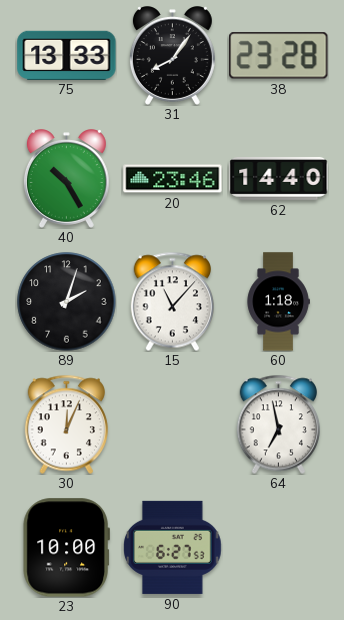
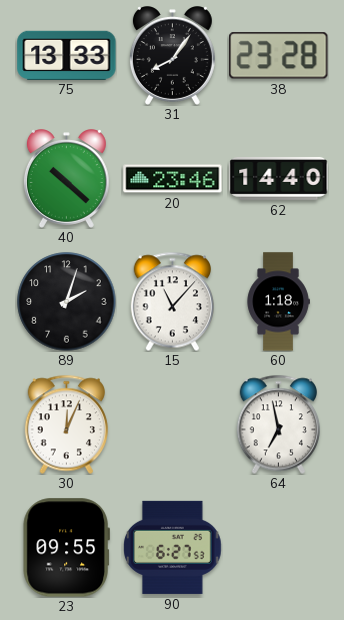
40: 10:25 -> 10:22
23: 10:00 -> 09:55
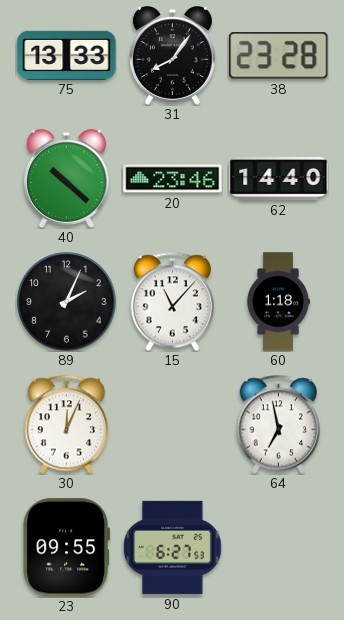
89: 2:03 -> 2:04
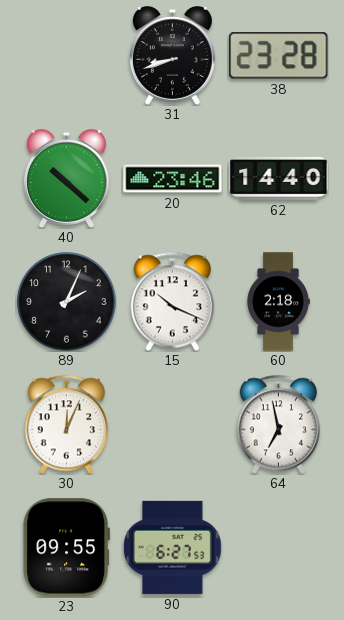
75: 13:33 -> none
31: 8:06 -> 8:42
15: 11:07 -> 10:19
60: 1:18 -> 2:18
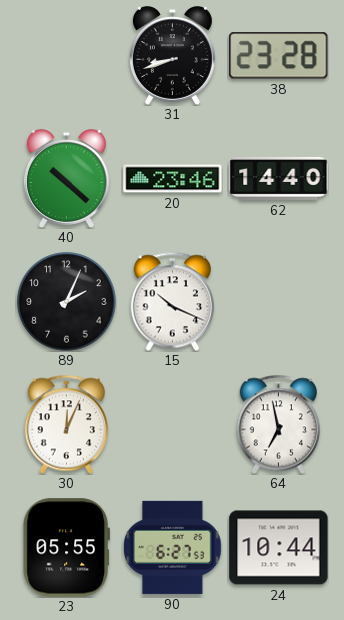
60: 2:18 -> none
23: 09:55 -> 05:55
24: none -> 10:44
